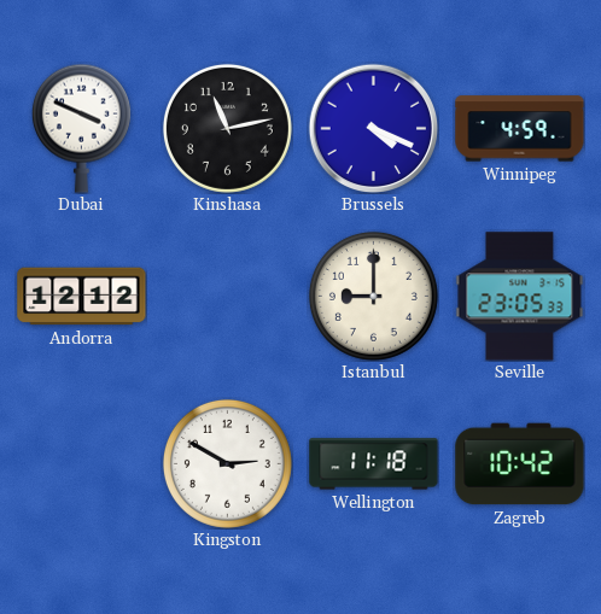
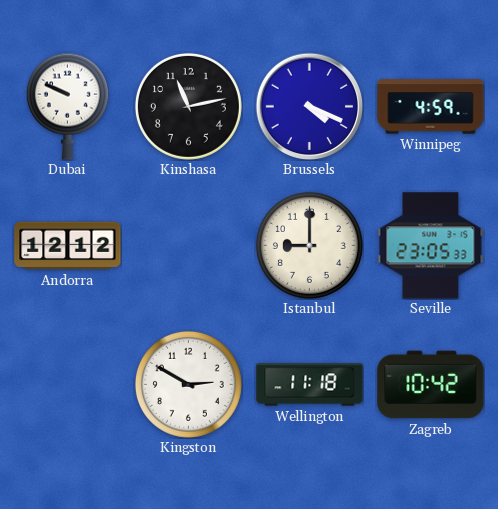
Dubai: 3:49 -> 9:49
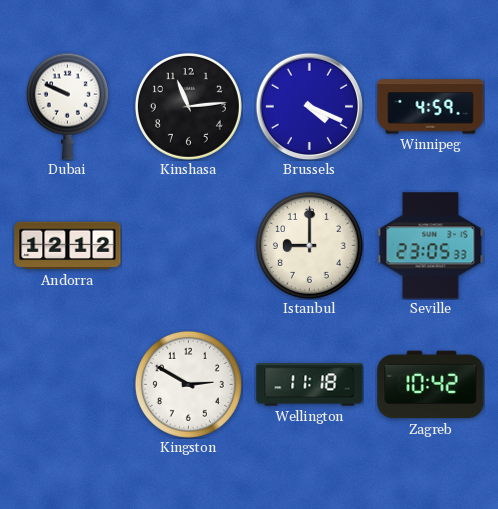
Kinshasa: 11:13 -> 11:14
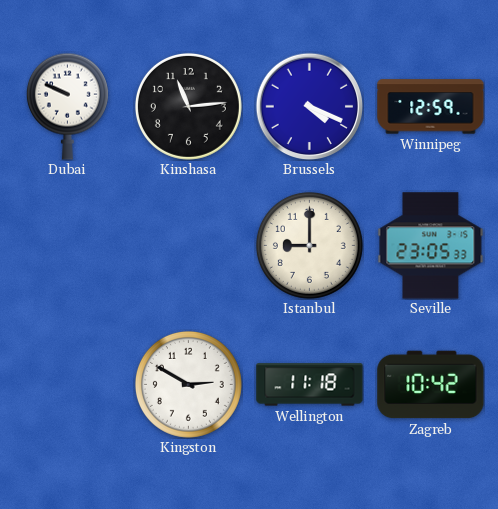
Winnipeg: 4:59 -> 12:59
Andorra: 12:12 -> none
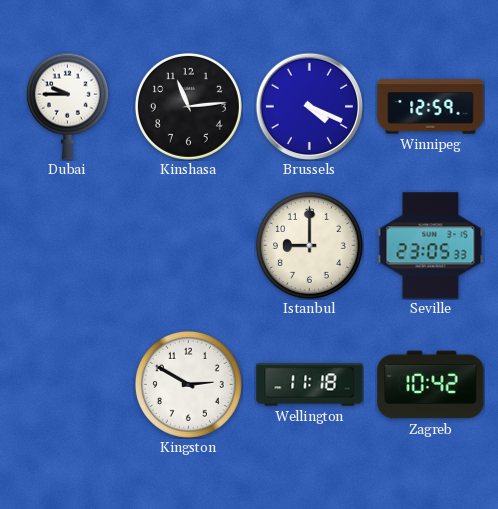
Dubai: 9:49 -> 9:45
